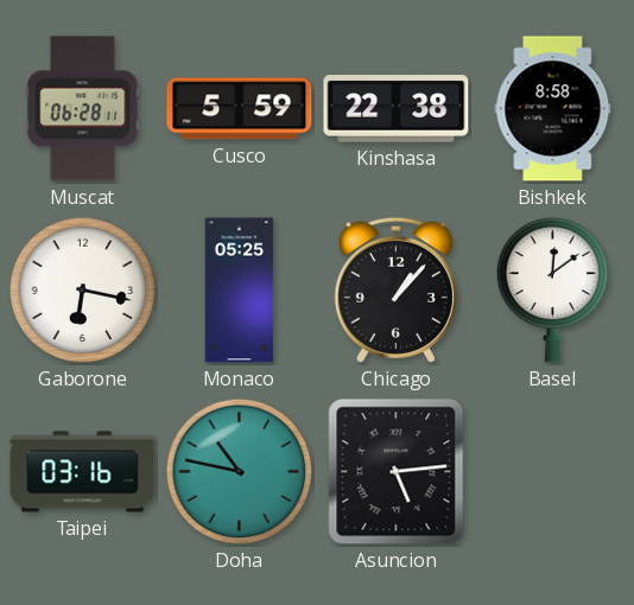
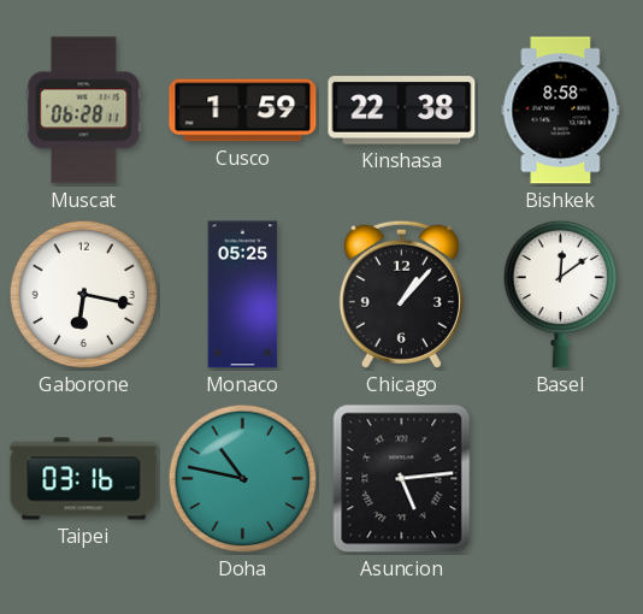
Cusco: 5:59 -> 1:59
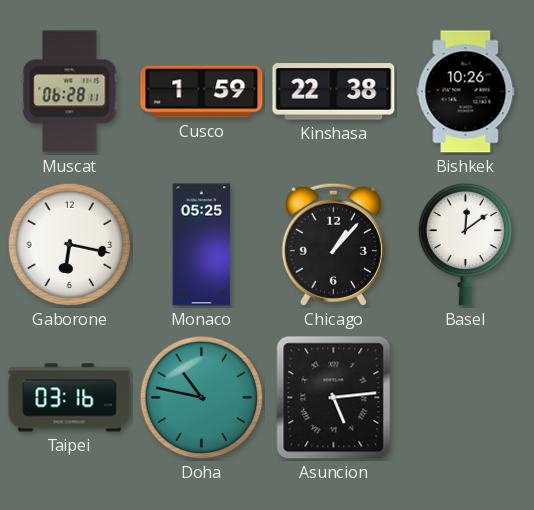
Bishkek: 8:58 -> 10:26
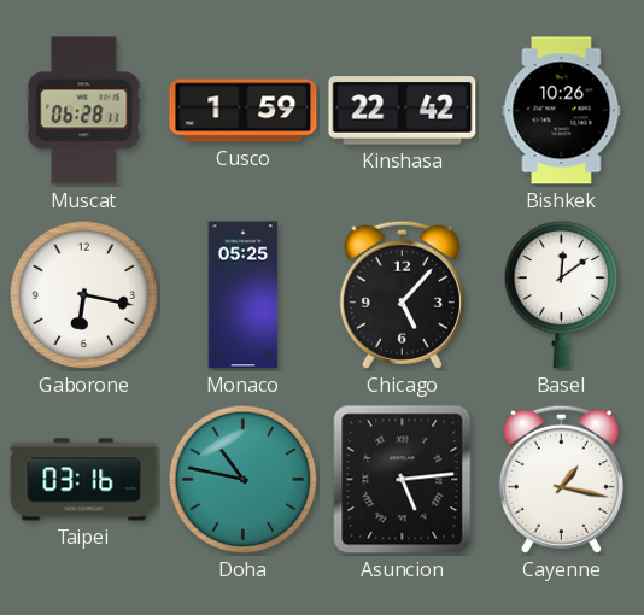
Kinshasa: 22:38 -> 22:42
Chicago: 1:07 -> 5:07
Cayenne: none -> 1:17
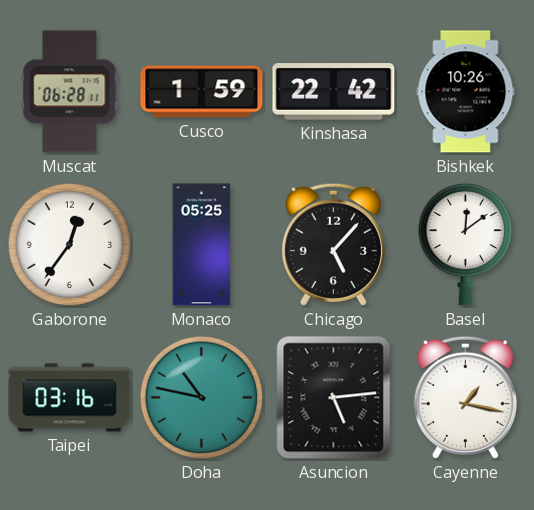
Gaborone: 6:17 -> 12:36
